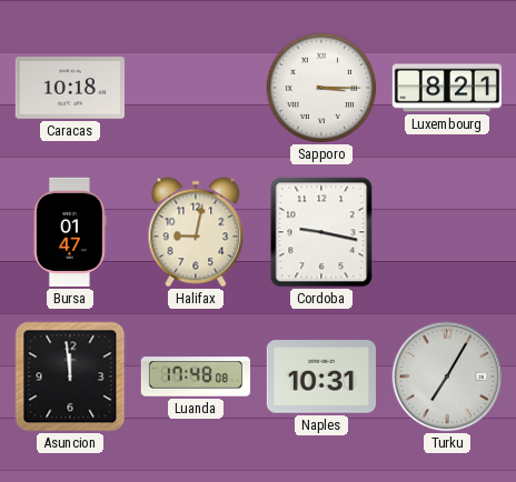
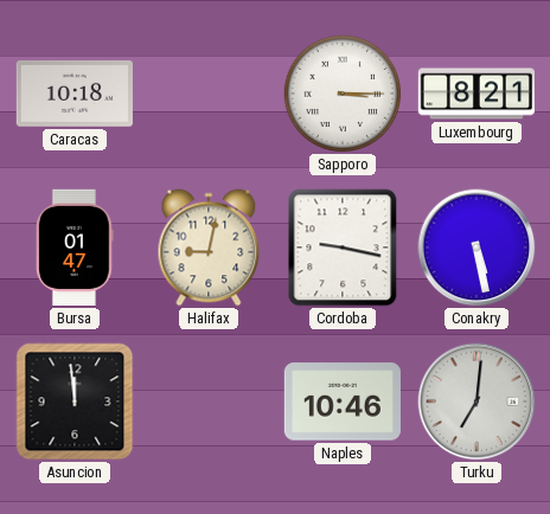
Conakry: none -> 5:28
Luanda: 17:48 -> none
Naples: 10:31 -> 10:46
Turku: 7:05 -> 7:01
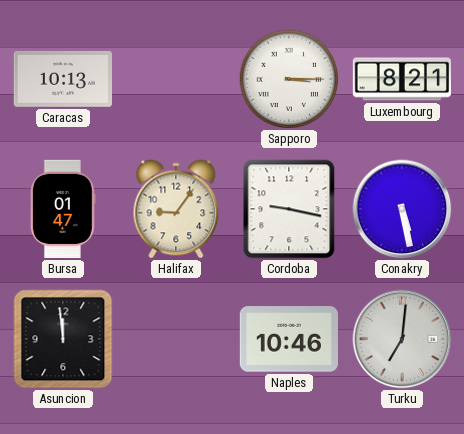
Caracas: 10:18 -> 10:13
Halifax: 9:02 -> 9:06
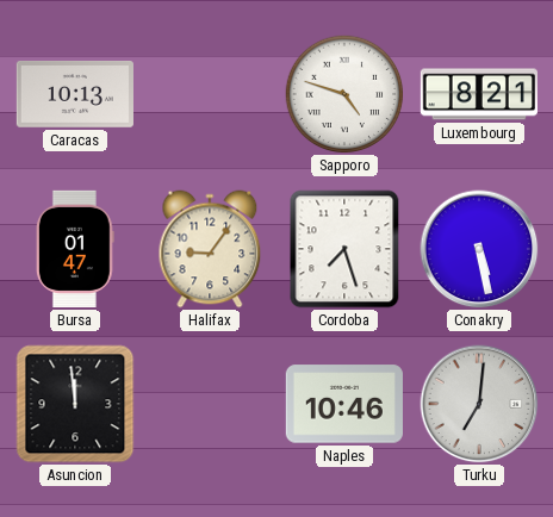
Sapporo: 3:15 -> 4:48
Cordoba: 9:17 -> 7:27
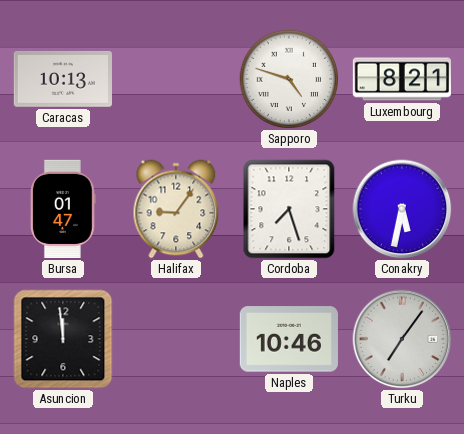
Conakry: 5:28 -> 5:32
Turku: 7:01 -> 7:06
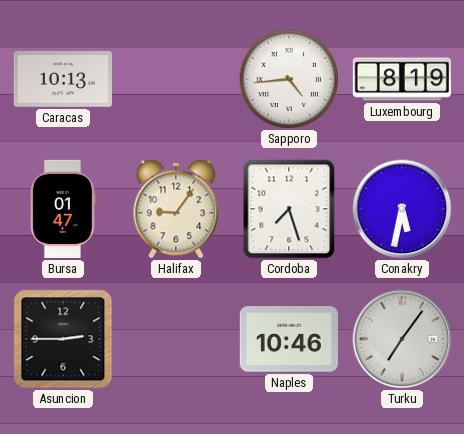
Sapporo: 4:48 -> 4:44
Luxembourg: 8:21 -> 8:19
Asuncion: 11:59 -> 2:45
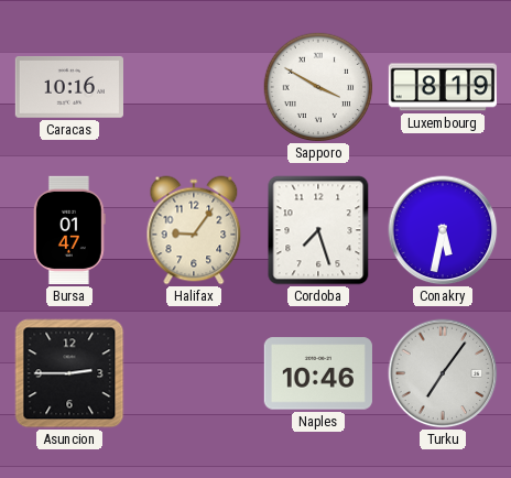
Caracas: 10:13 -> 10:16
Sapporo: 4:44 -> 3:50
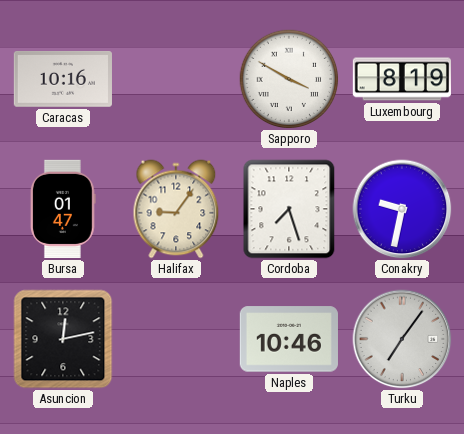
Conakry: 5:32 -> 9:32
Asuncion: 2:45 -> 12:13
